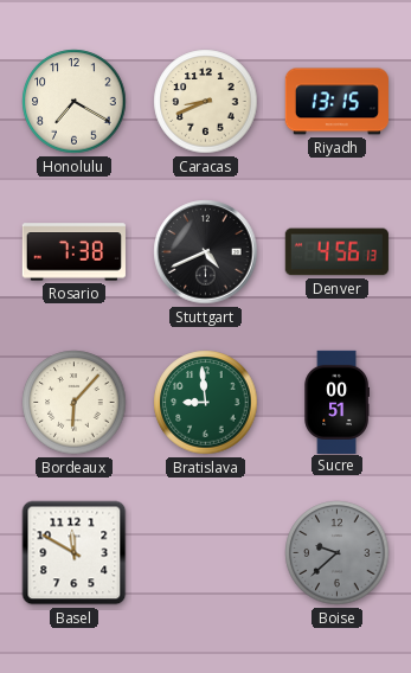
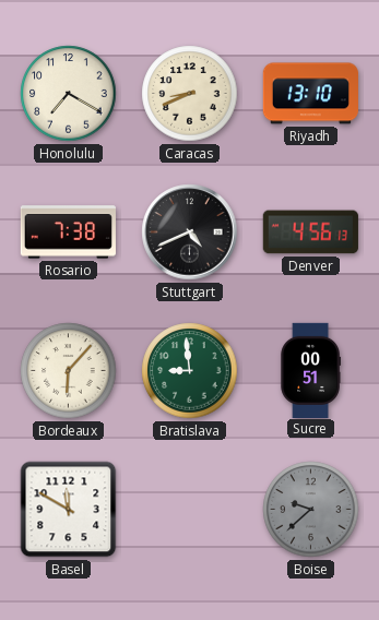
Riyadh: 13:15 -> 13:10
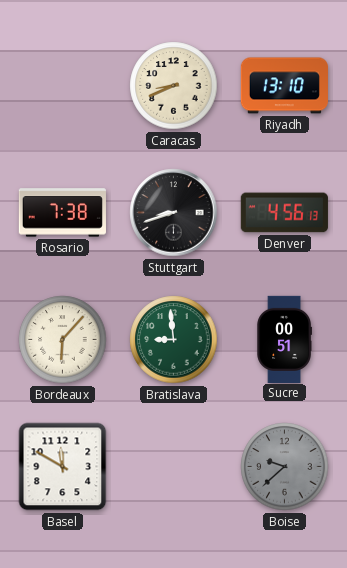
Honolulu: 7:20 -> none
Stuttgart: 4:41 -> 8:42
